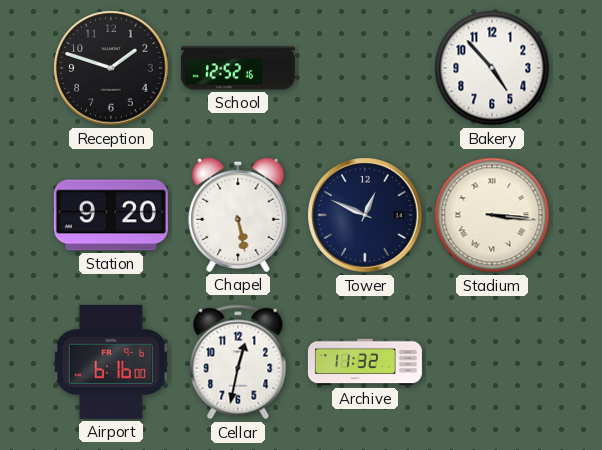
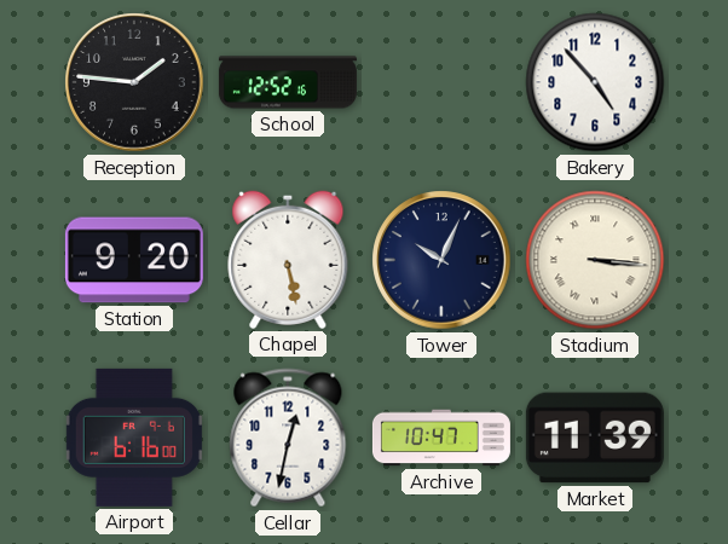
Reception: 1:48 -> 1:46
Tower: 12:49 -> 10:04
Archive: 11:32 -> 10:47
Market: none -> 11:39
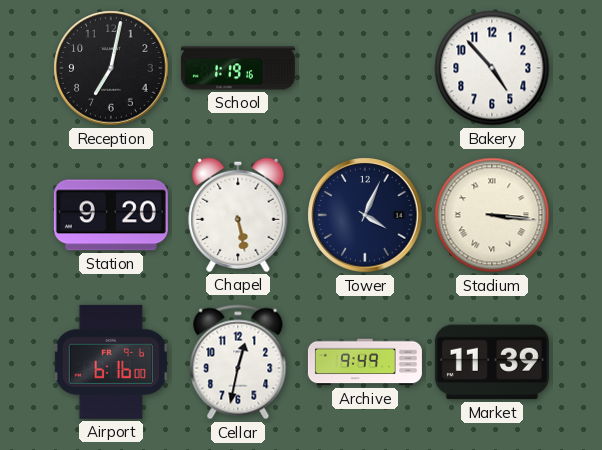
Reception: 1:46 -> 7:02
School: 12:52 -> 1:19
Tower: 10:04 -> 4:04
Archive: 10:47 -> 9:49
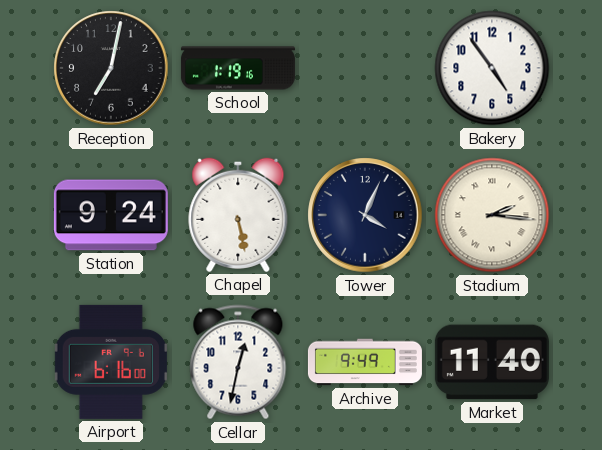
Bakery: 4:53 -> 4:54
Station: 9:20 -> 9:24
Stadium: 3:16 -> 2:16
Market: 11:39 -> 11:40
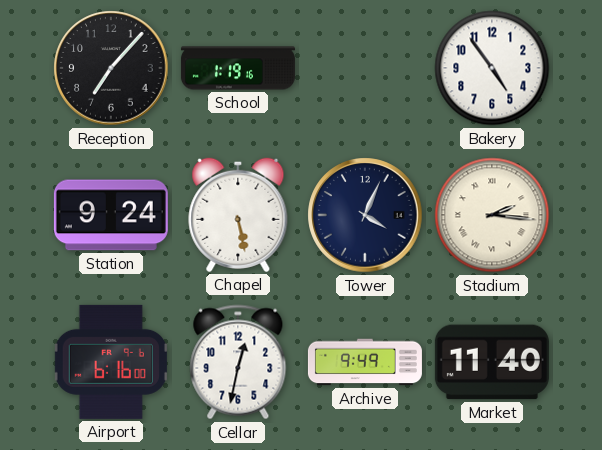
Reception: 7:02 -> 7:07
